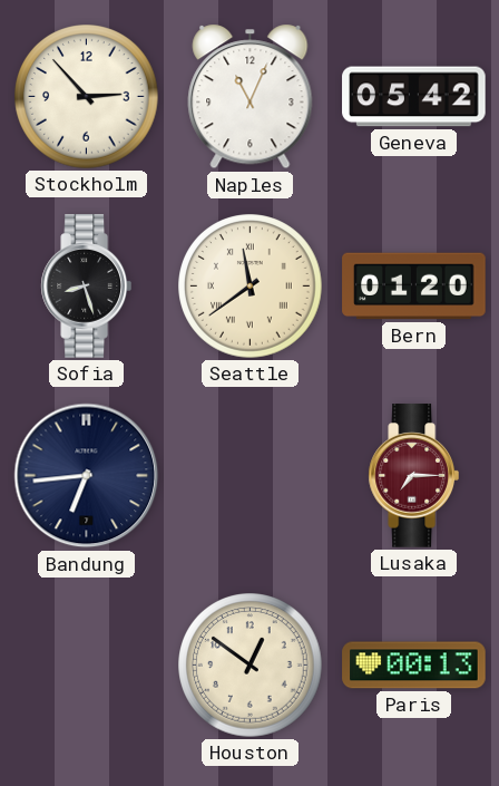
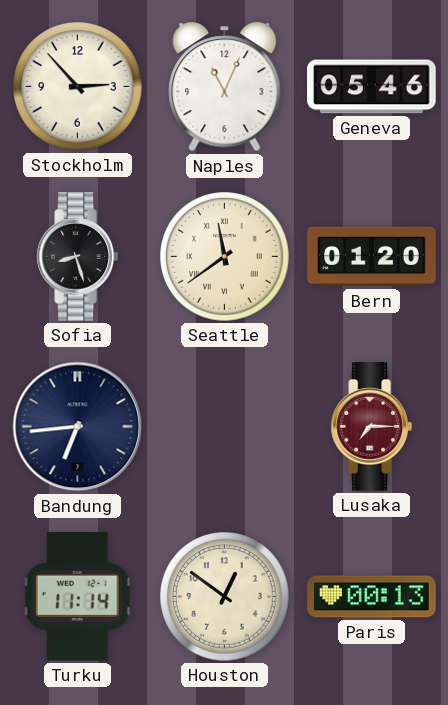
Geneva: 05:42 -> 05:46
Turku: none -> 11:14
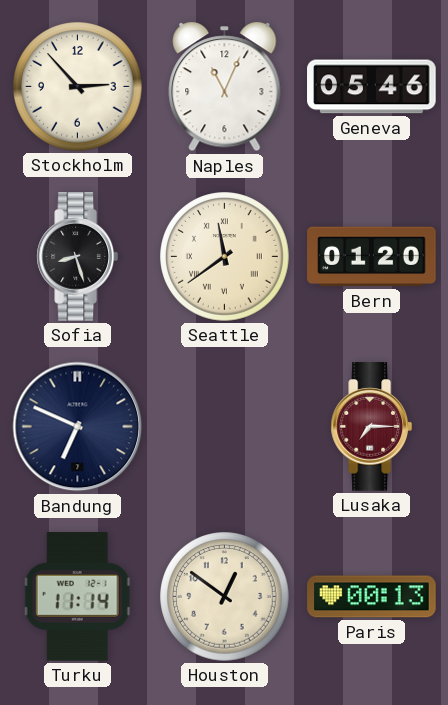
Bandung: 6:44 -> 6:49
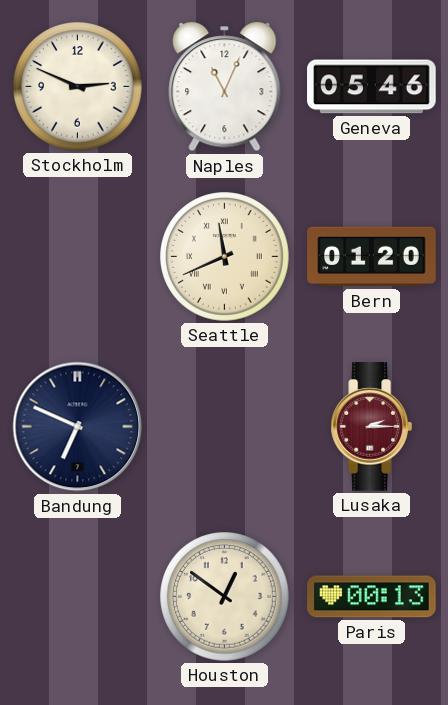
Stockholm: 2:53 -> 2:49
Sofia: 8:27 -> none
Seattle: 11:39 -> 11:41
Lusaka: 7:15 -> 2:15
Turku: 11:14 -> none
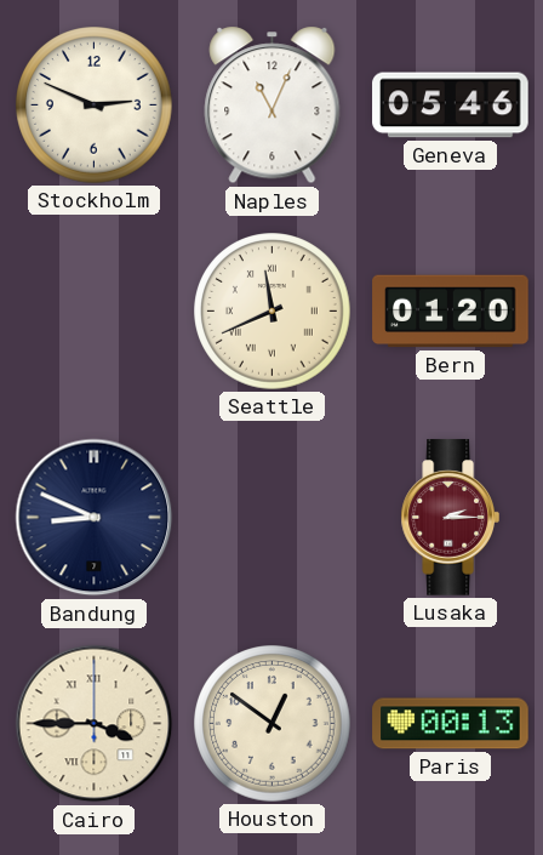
Bandung: 6:49 -> 8:49
Cairo: none -> 3:45
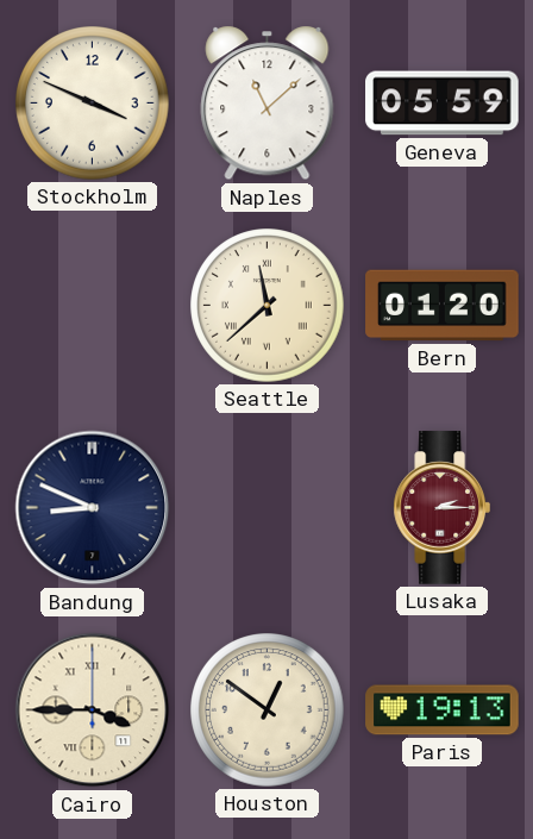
Stockholm: 2:49 -> 3:49
Naples: 11:04 -> 11:08
Geneva: 05:46 -> 05:59
Seattle: 11:41 -> 11:38
Paris: 00:13 -> 19:13
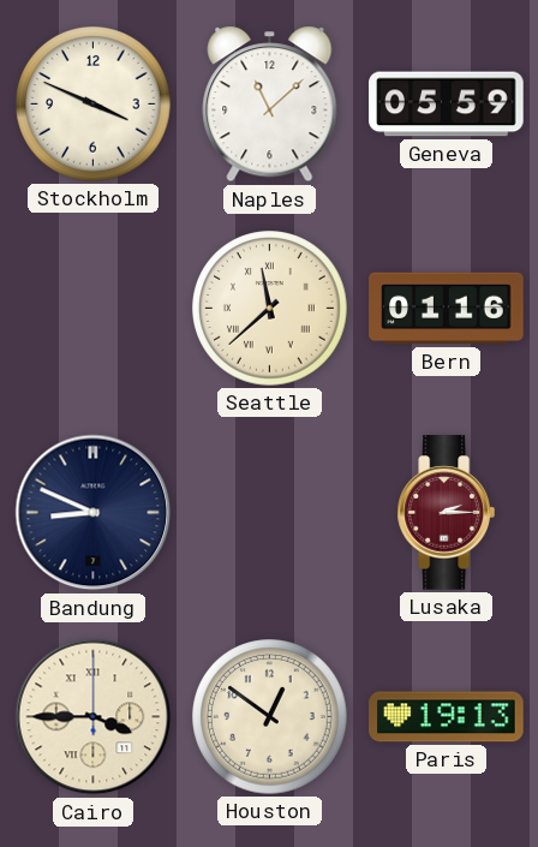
Bern: 01:20 -> 01:16
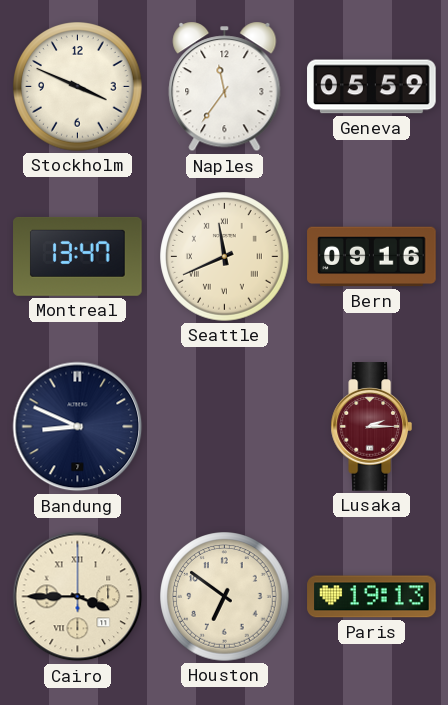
Naples: 11:08 -> 11:36
Montreal: none -> 13:47
Seattle: 11:38 -> 11:41
Bern: 01:16 -> 09:16
Houston: 12:51 -> 6:51
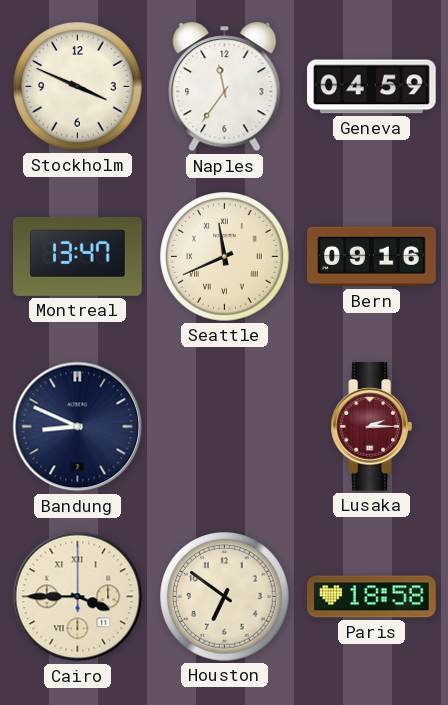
Geneva: 05:59 -> 04:59
Paris: 19:13 -> 18:58
